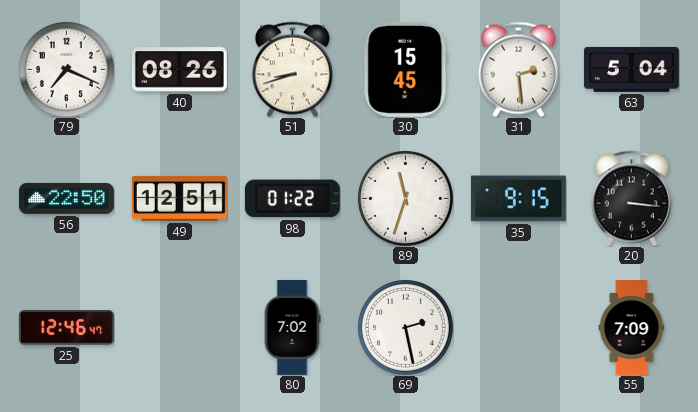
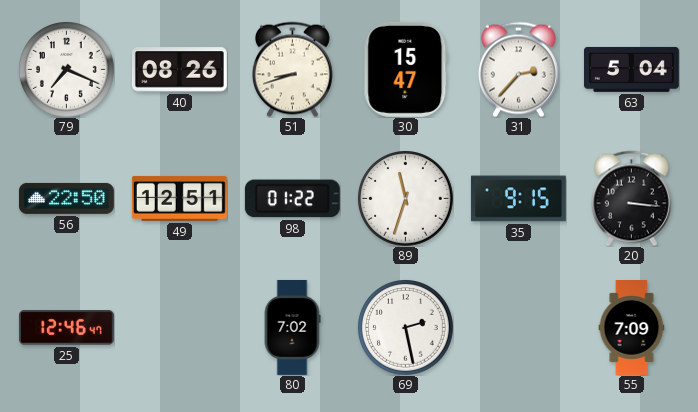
30: 15:45 -> 15:47
31: 2:29 -> 2:37
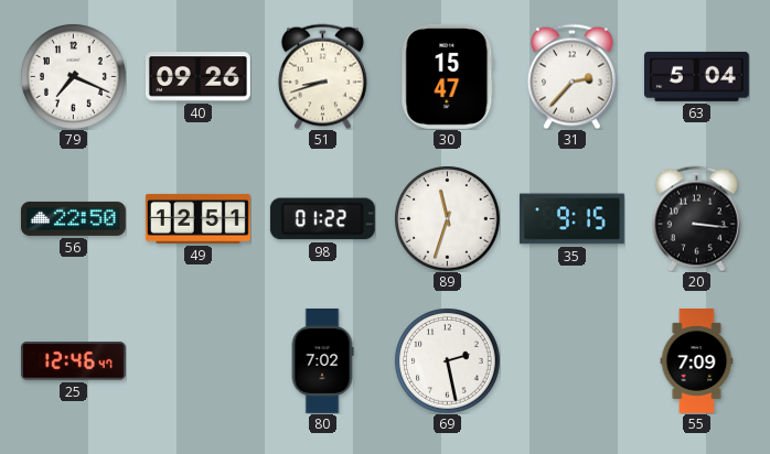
40: 08:26 -> 09:26
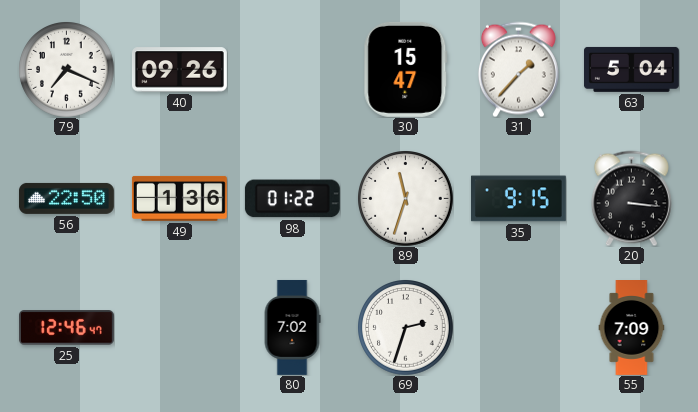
51: 8:42 -> none
31: 2:37 -> 1:37
49: 12:51 -> 1:36
69: 2:28 -> 2:33
